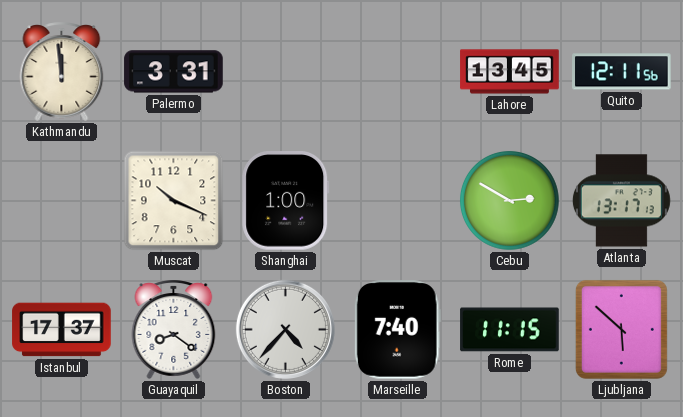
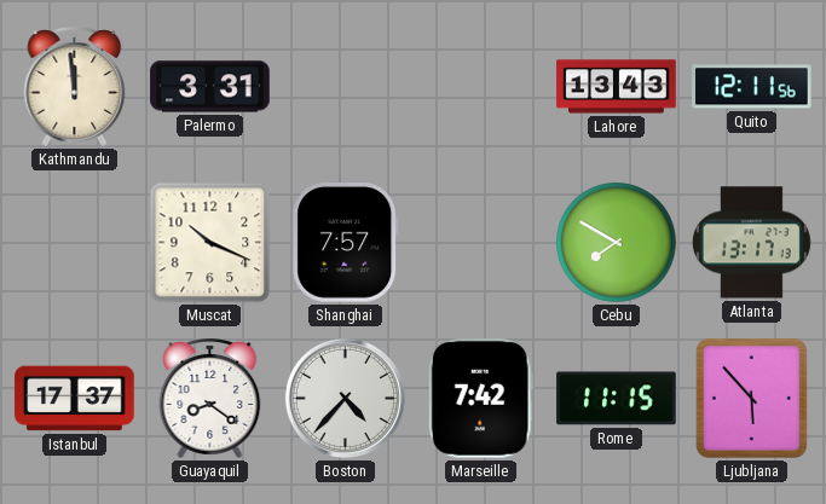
Lahore: 13:45 -> 13:43
Shanghai: 1:00 -> 7:57
Cebu: 2:50 -> 7:50
Marseille: 7:40 -> 7:42
Ljubljana: 5:52 -> 5:53
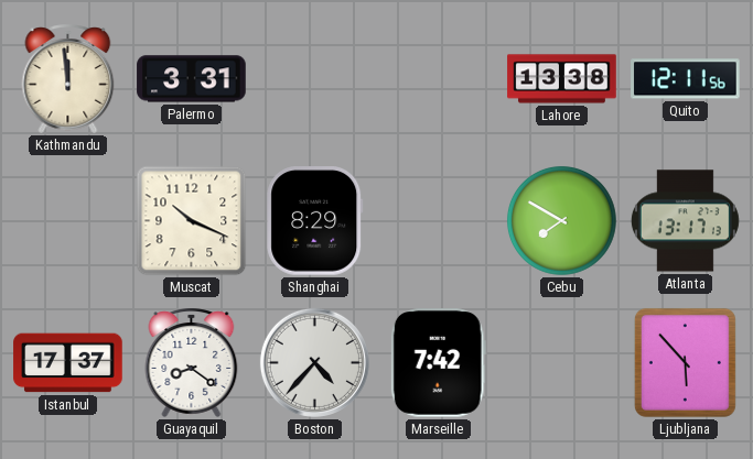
Lahore: 13:43 -> 13:38
Shanghai: 7:57 -> 8:29
Rome: 11:15 -> none
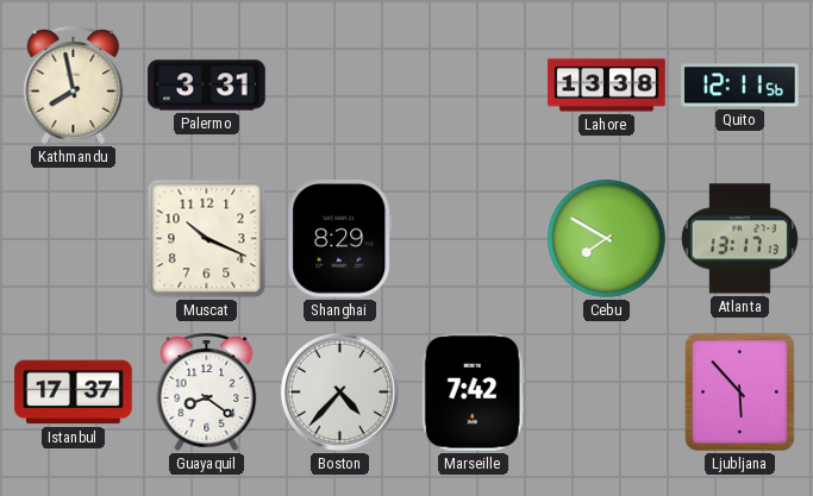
Kathmandu: 11:59 -> 7:58
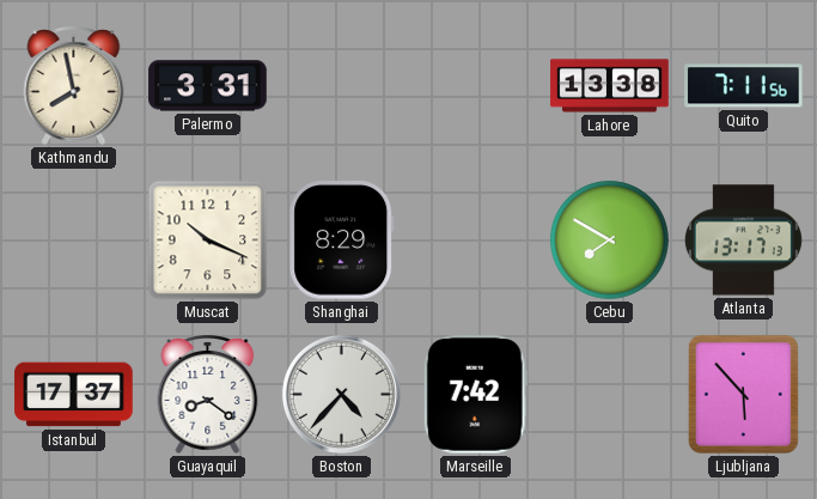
Quito: 12:11 -> 7:11
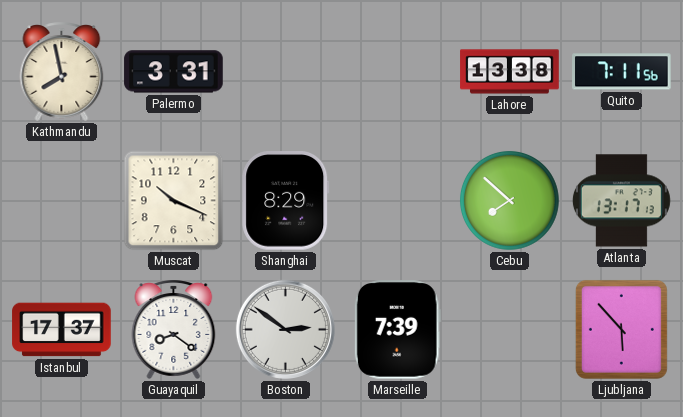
Cebu: 7:50 -> 7:52
Boston: 4:37 -> 2:51
Marseille: 7:42 -> 7:39
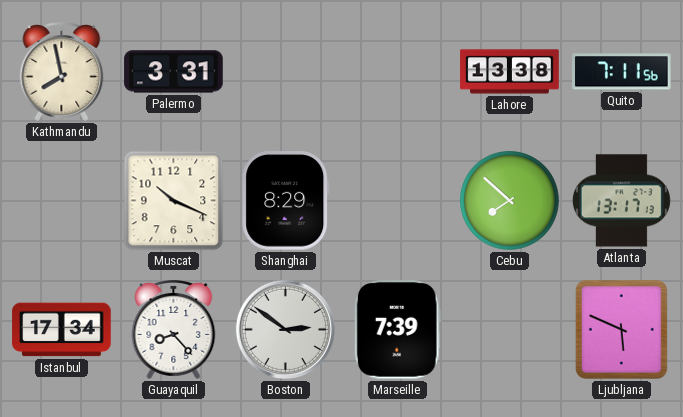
Istanbul: 17:37 -> 17:34
Guayaquil: 8:21 -> 8:23
Ljubljana: 5:53 -> 5:49
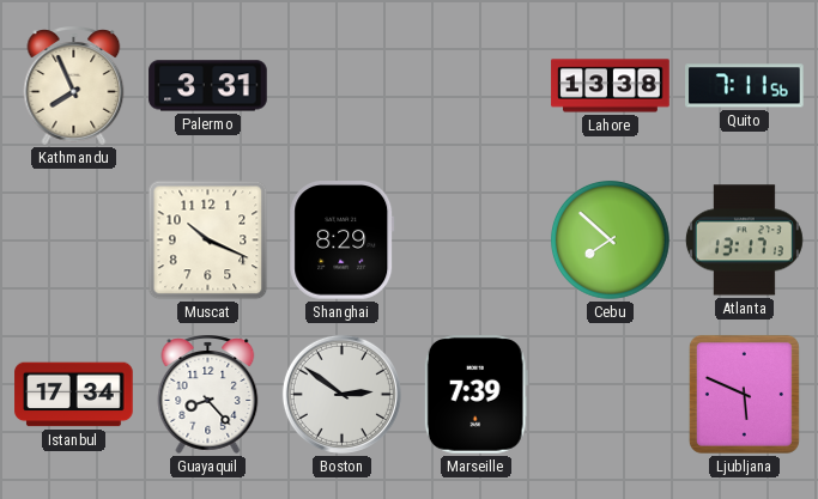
Kathmandu: 7:58 -> 7:56
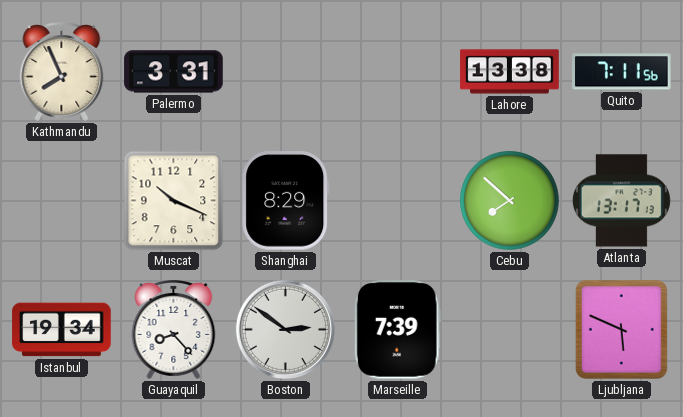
Istanbul: 17:34 -> 19:34
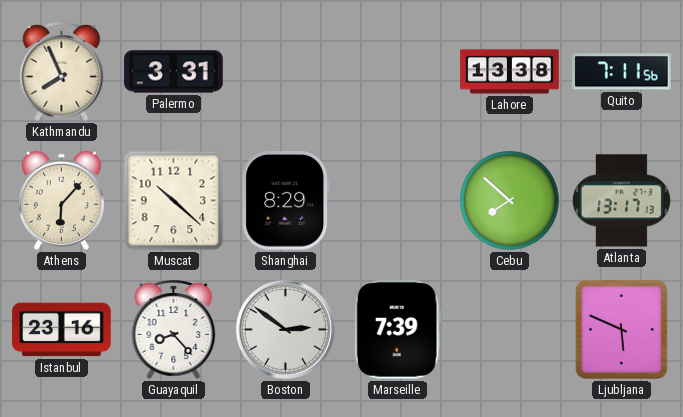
Athens: none -> 6:07
Muscat: 10:19 -> 10:22
Istanbul: 19:34 -> 23:16
